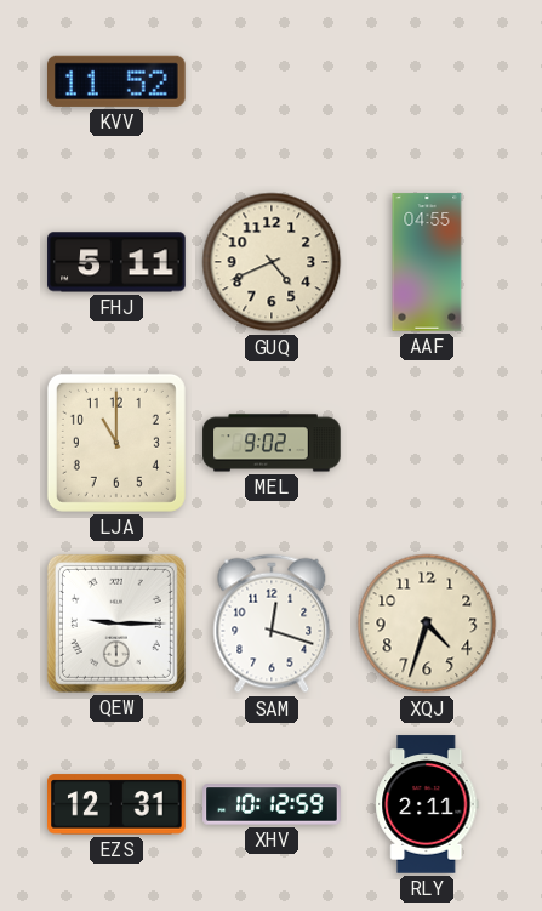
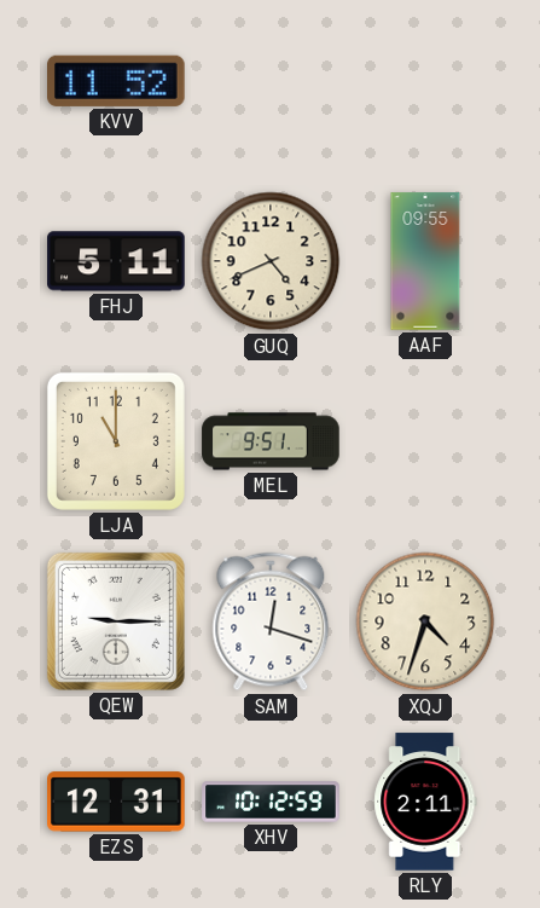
AAF: 04:55 -> 09:55
MEL: 9:02 -> 9:51
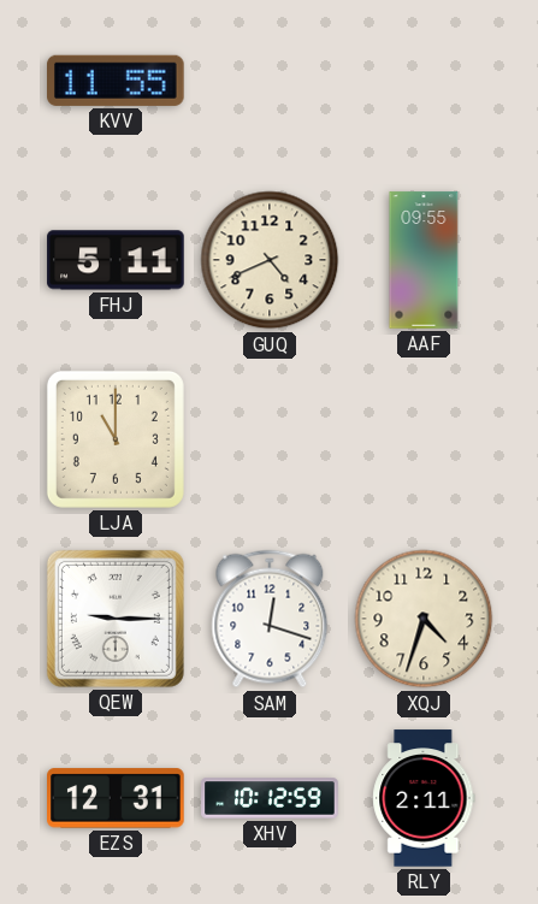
KVV: 11:52 -> 11:55
MEL: 9:51 -> none
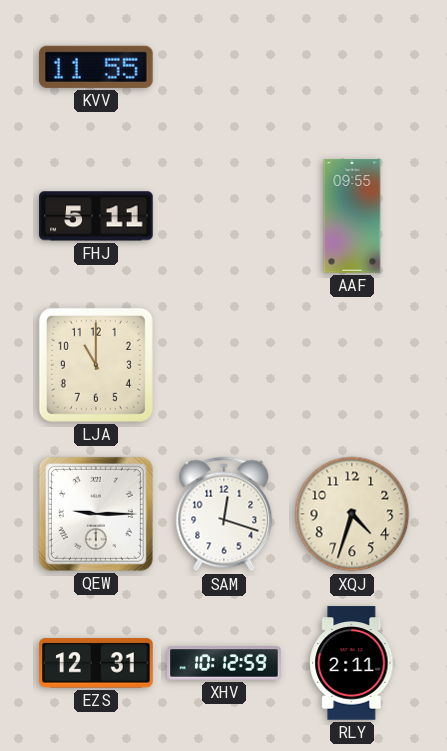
GUQ: 4:41 -> none
